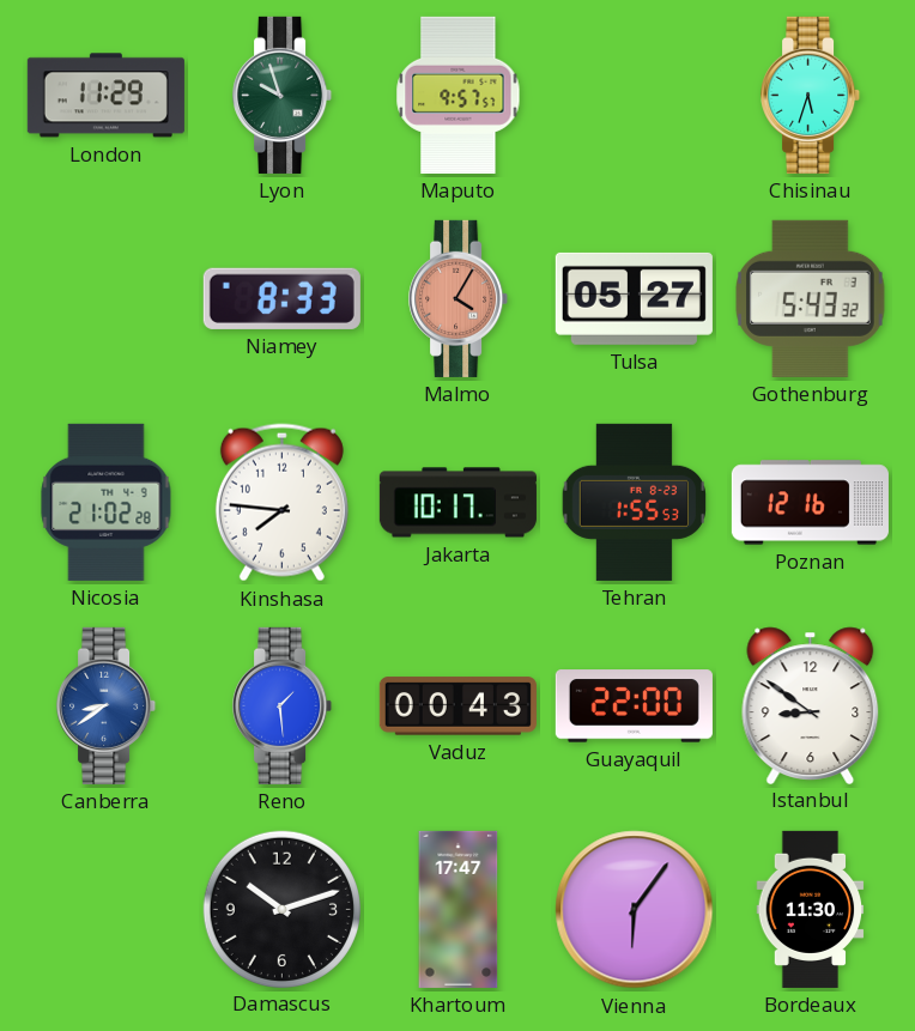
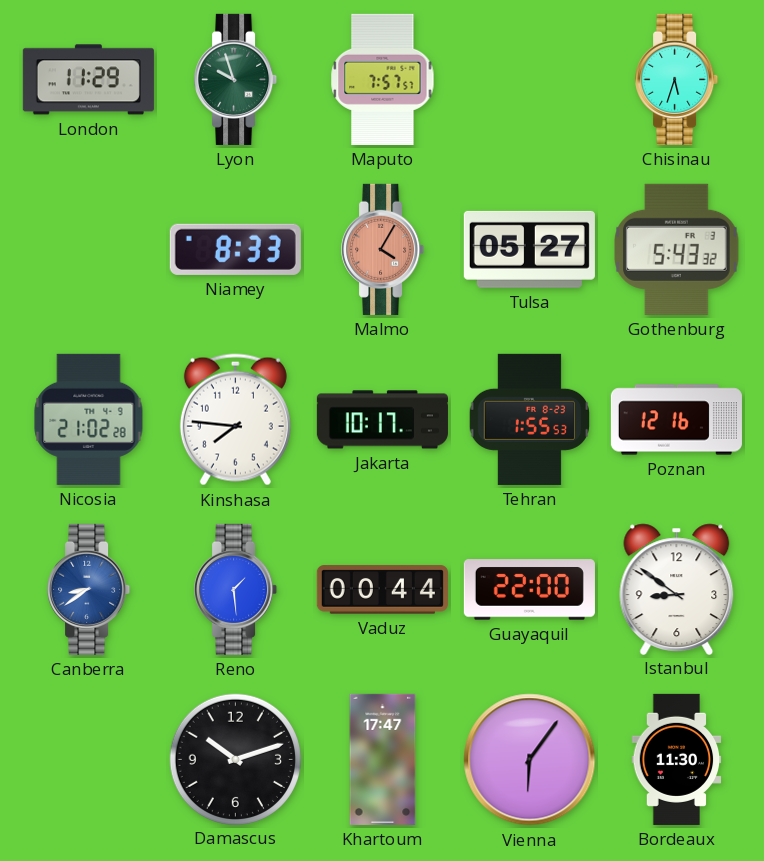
Maputo: 9:57 -> 7:57
Vaduz: 00:43 -> 00:44
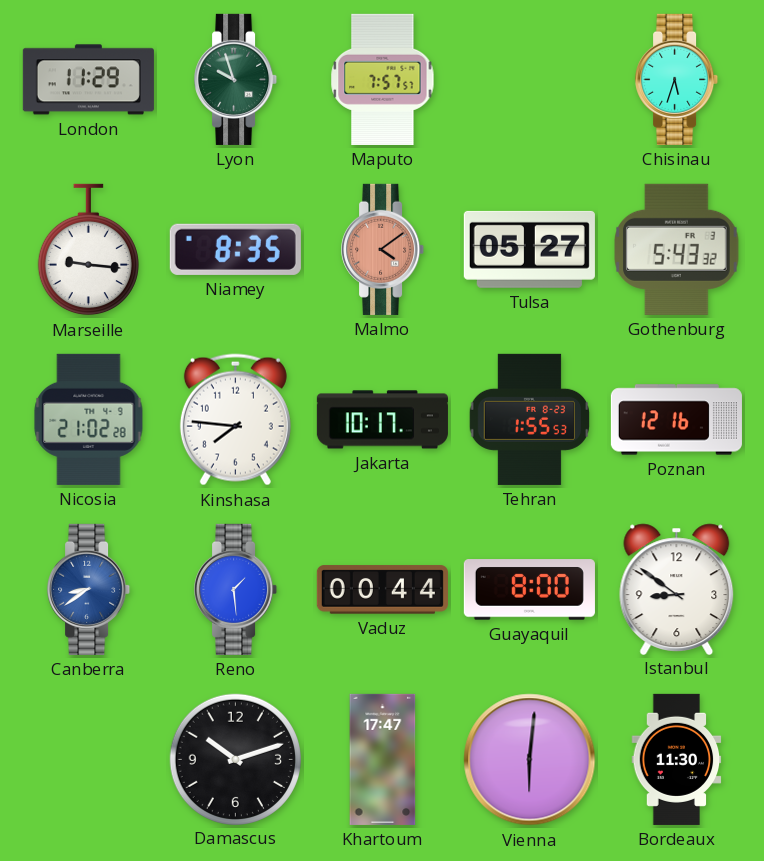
Marseille: none -> 9:16
Niamey: 8:33 -> 8:35
Malmo: 4:05 -> 4:09
Guayaquil: 22:00 -> 8:00
Vienna: 6:06 -> 6:01
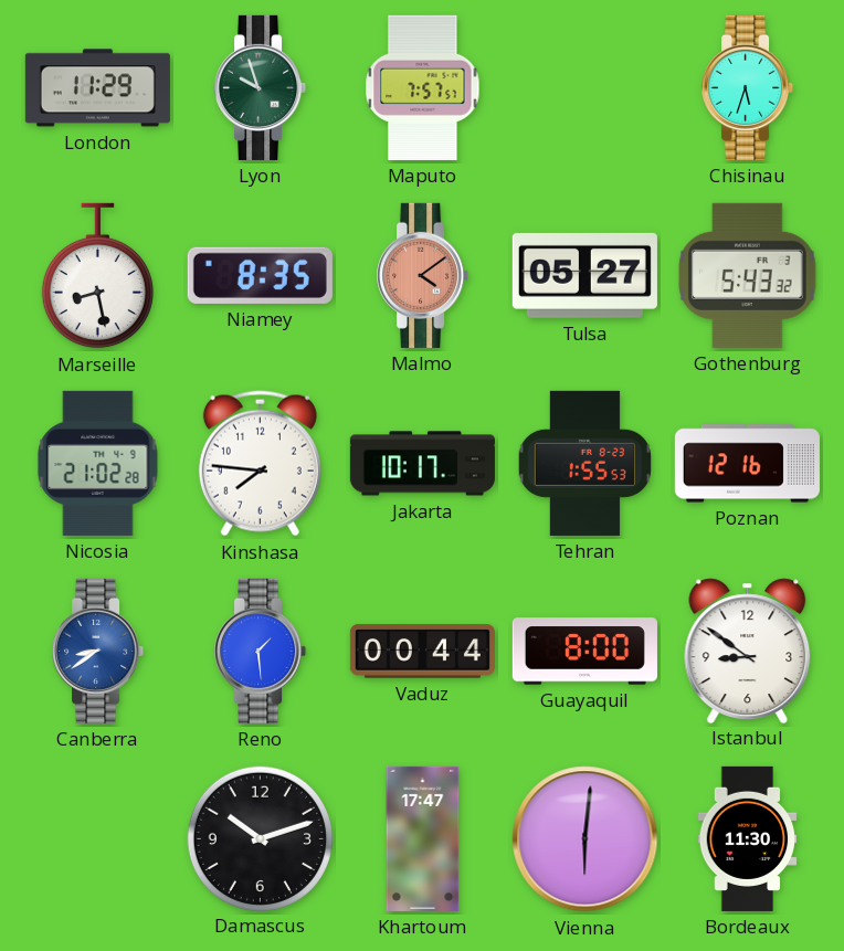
Marseille: 9:16 -> 8:28
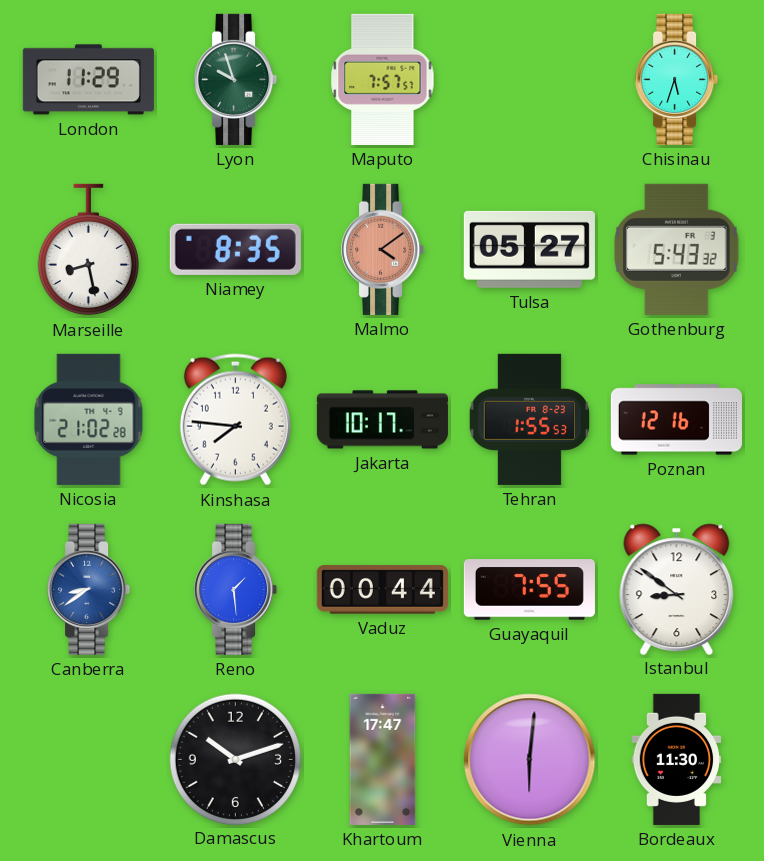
Guayaquil: 8:00 -> 7:55
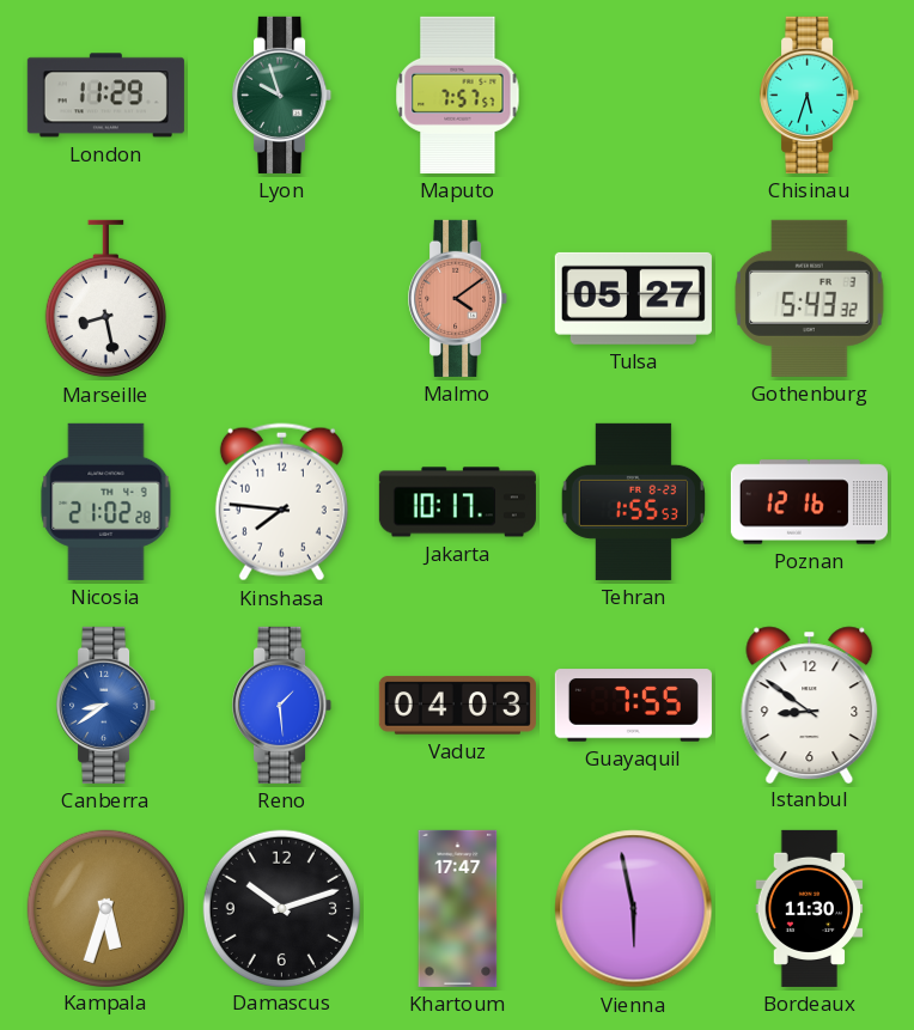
Niamey: 8:35 -> none
Vaduz: 00:44 -> 04:03
Kampala: none -> 5:33
Vienna: 6:01 -> 5:58
